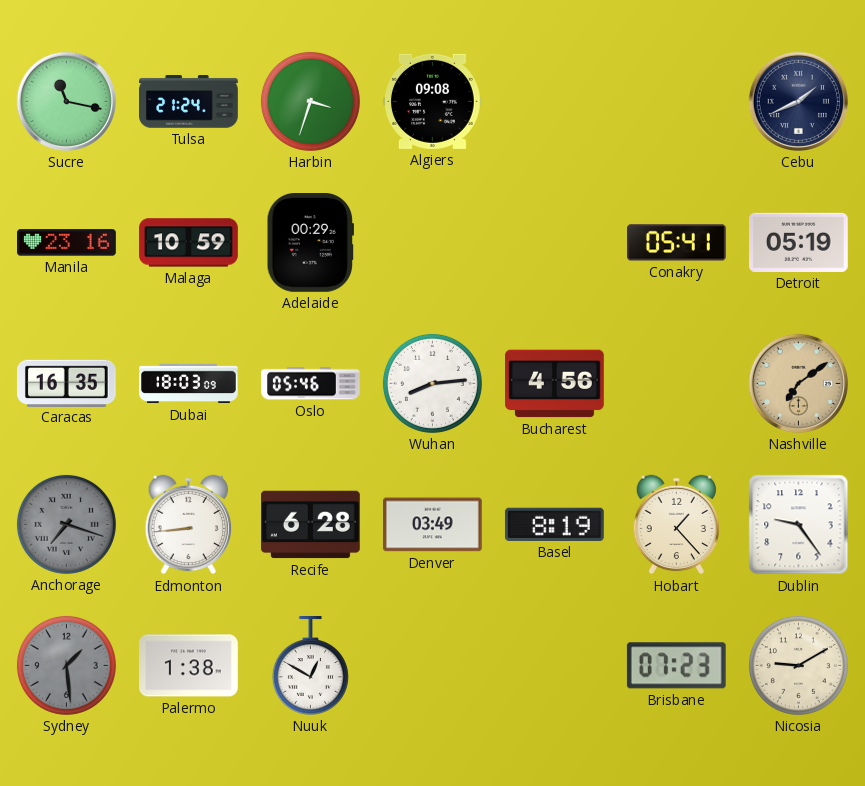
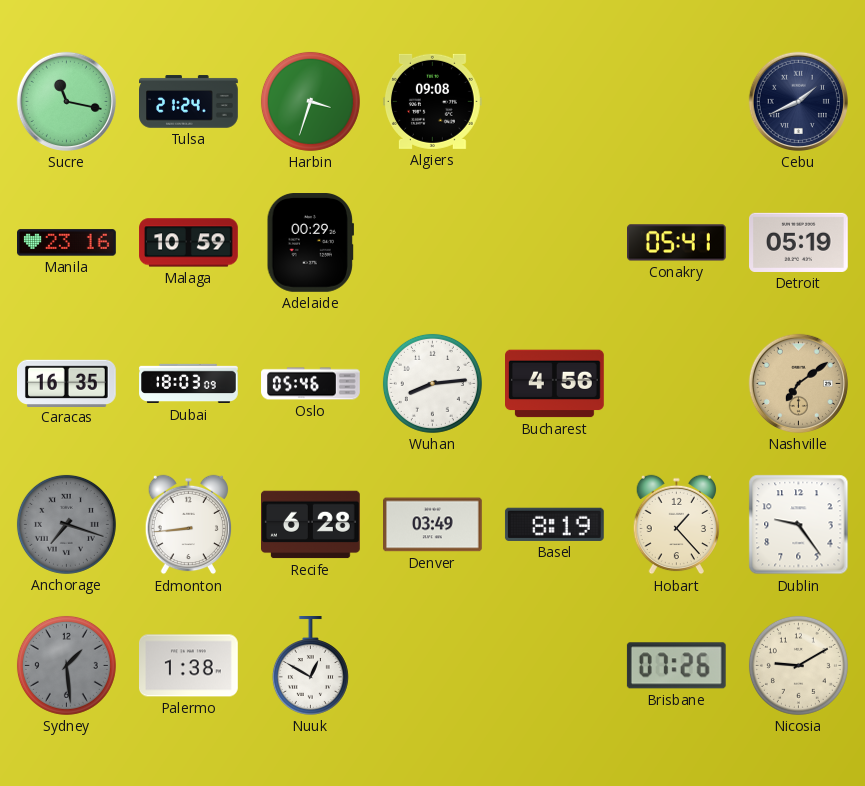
Brisbane: 07:23 -> 07:26
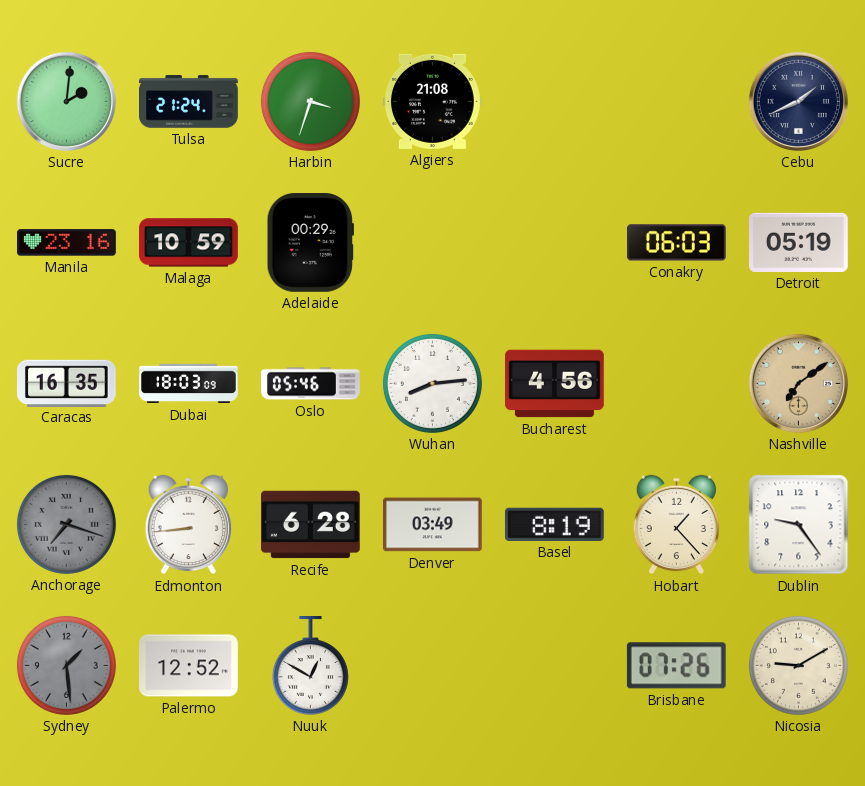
Sucre: 11:17 -> 2:01
Algiers: 09:08 -> 21:08
Conakry: 05:41 -> 06:03
Palermo: 1:38 -> 12:52
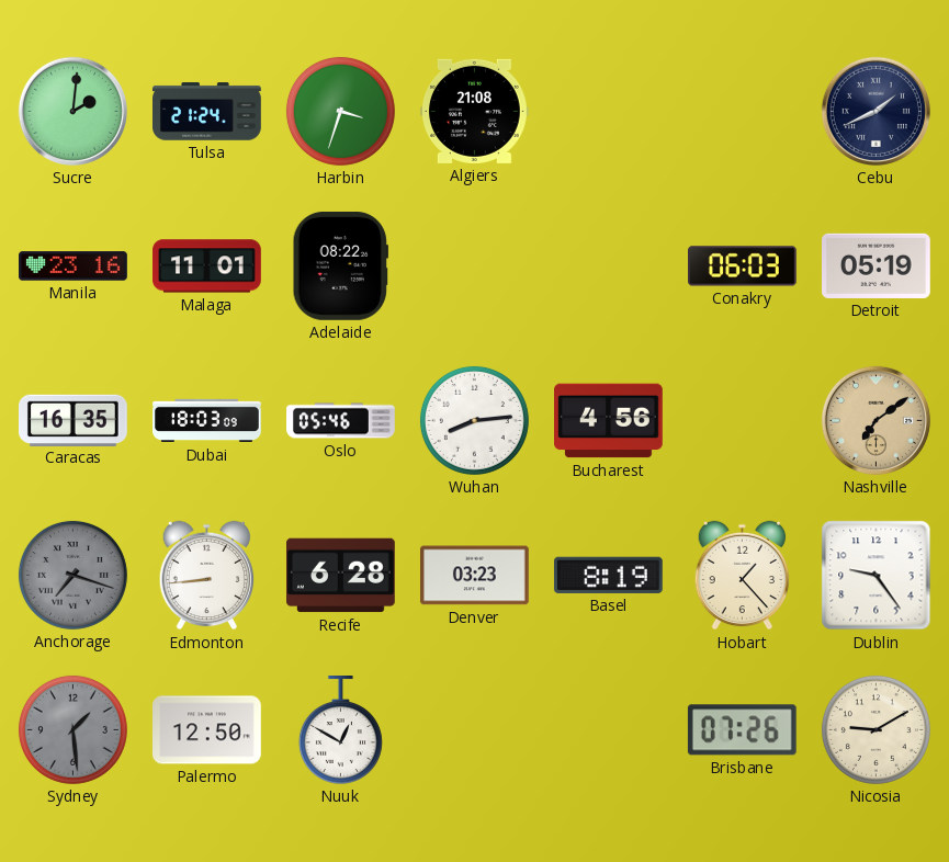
Malaga: 10:59 -> 11:01
Adelaide: 00:29 -> 08:22
Denver: 03:49 -> 03:23
Palermo: 12:52 -> 12:50
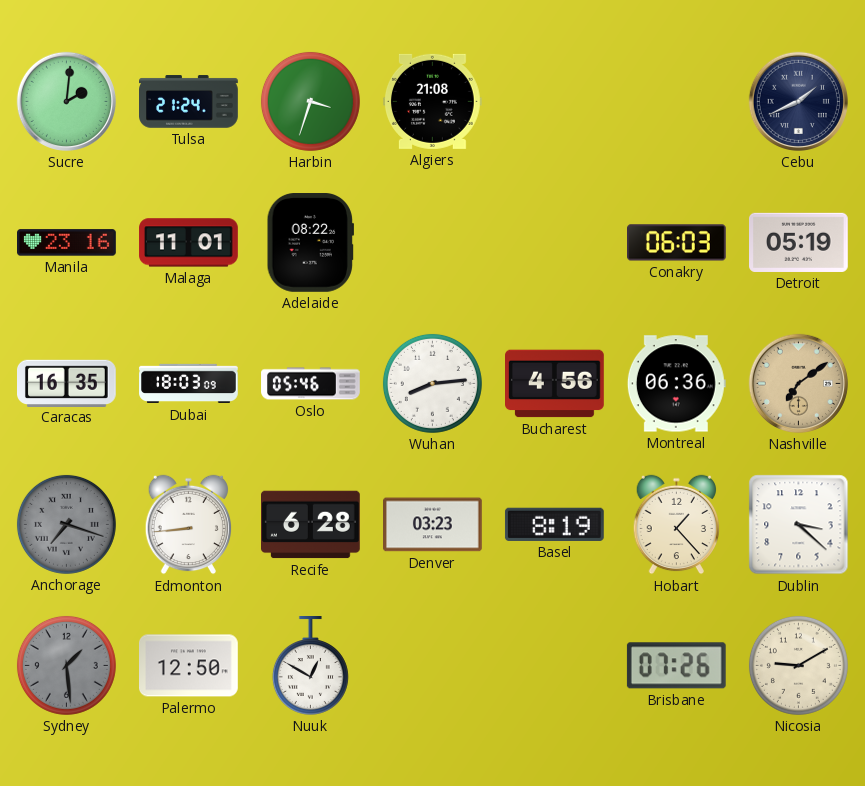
Montreal: none -> 06:36
Dublin: 9:24 -> 3:22
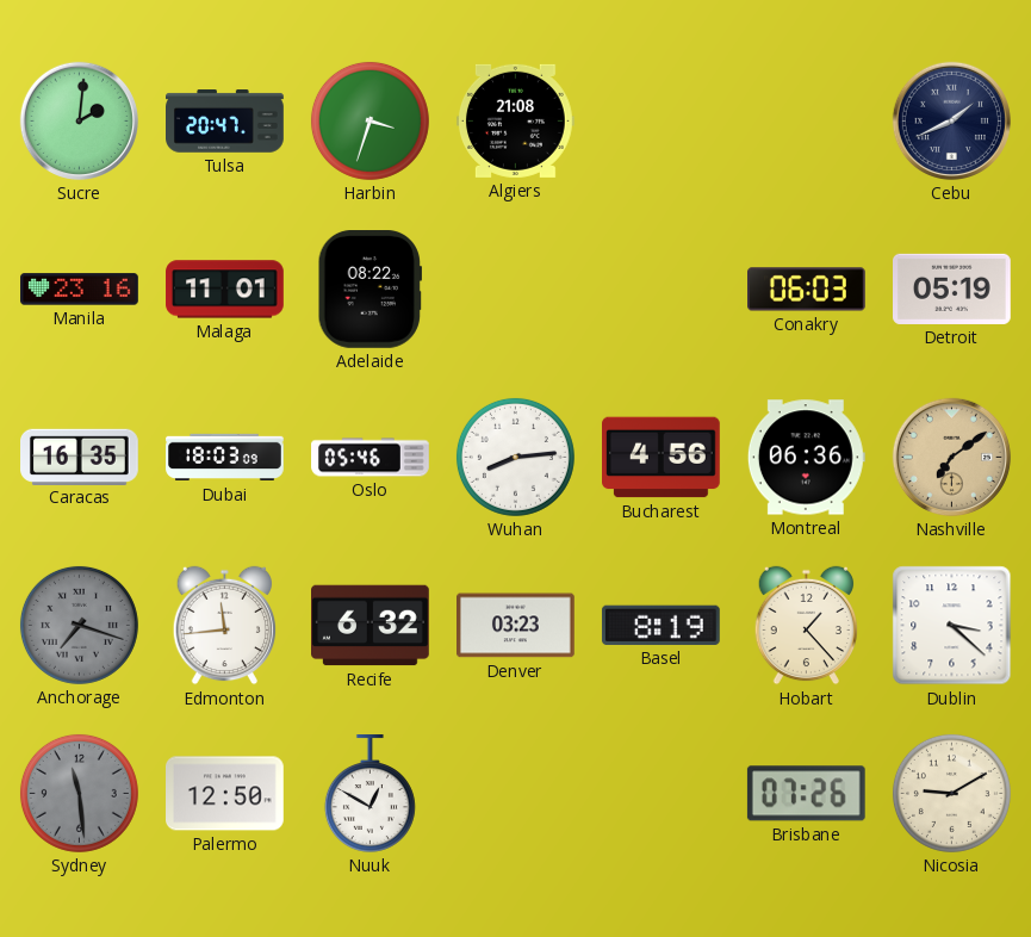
Tulsa: 21:24 -> 20:47
Edmonton: 8:44 -> 11:44
Recife: 6:28 -> 6:32
Sydney: 1:29 -> 11:29
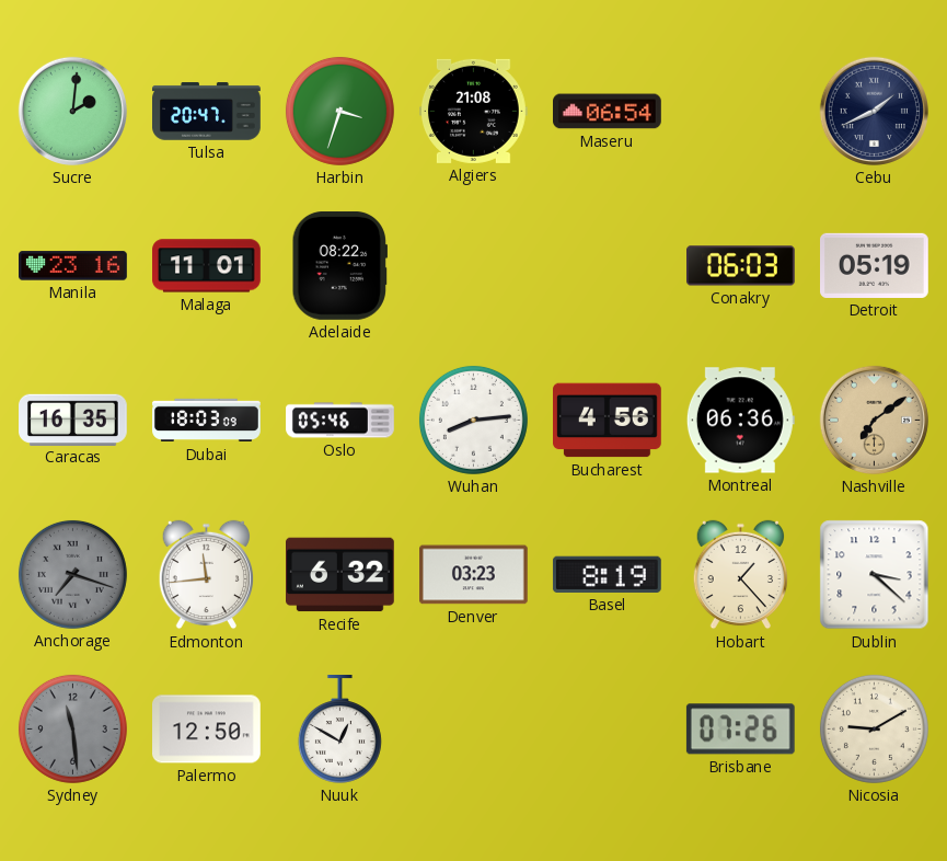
Maseru: none -> 06:54
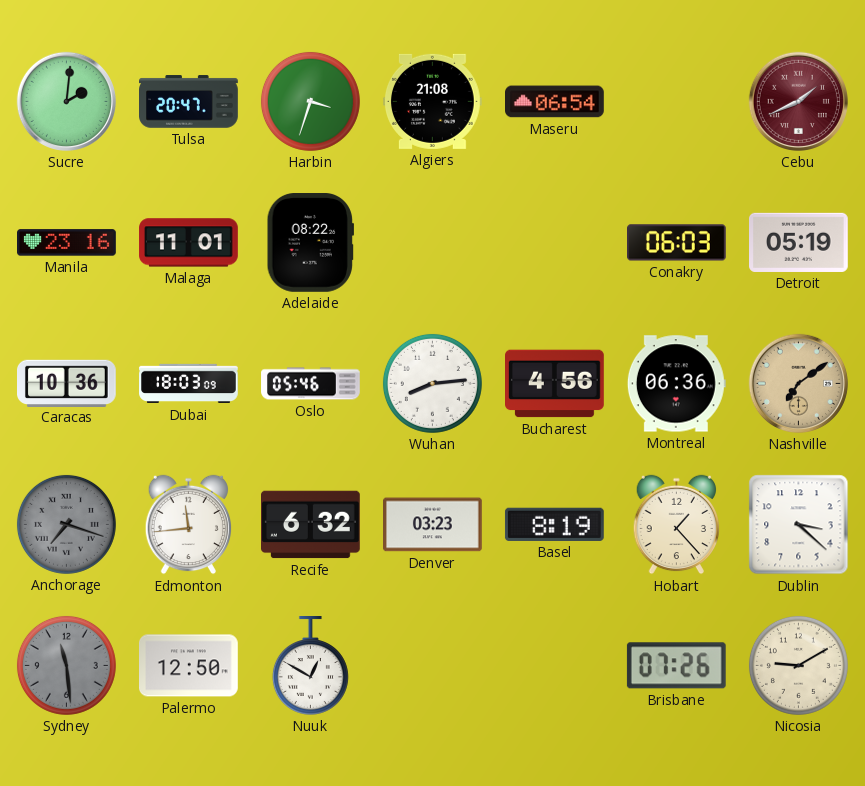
Cebu dial: navy -> burgundy
Caracas: 16:35 -> 10:36
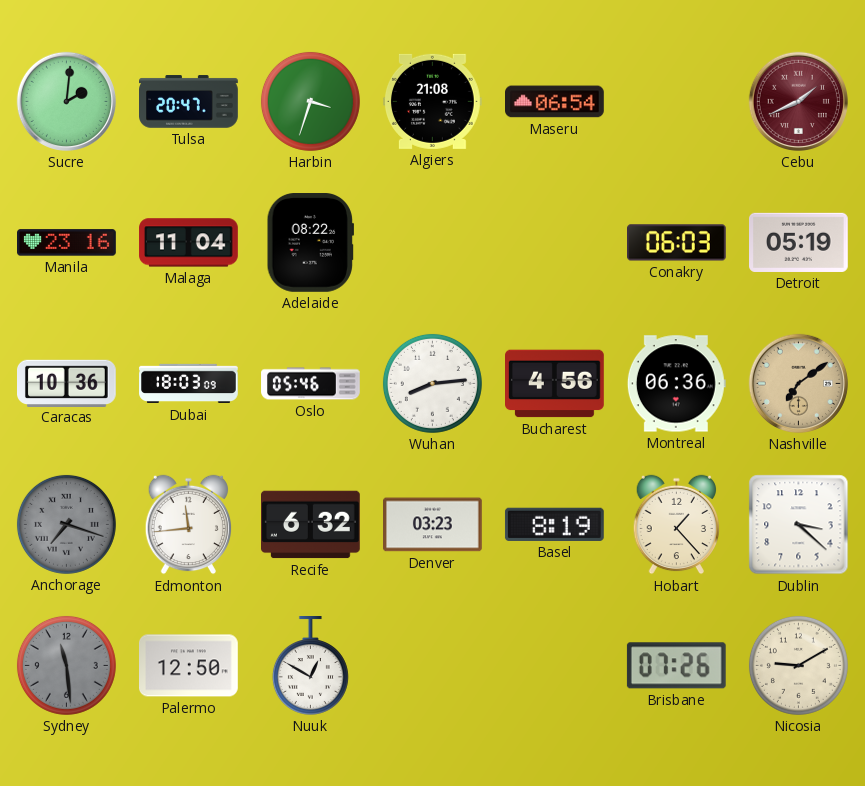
Malaga: 11:01 -> 11:04
